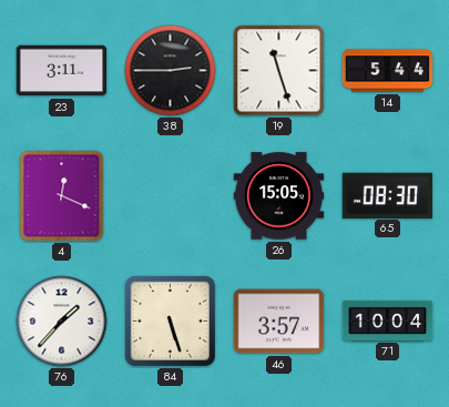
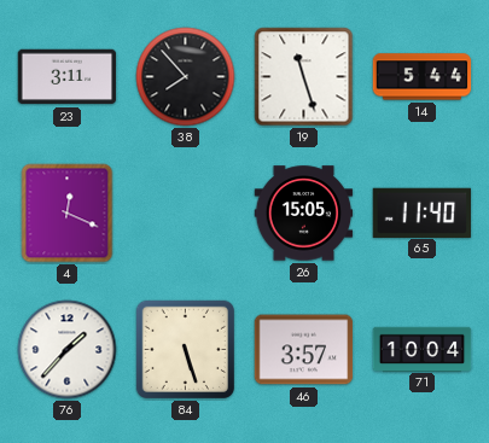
38: 2:45 -> 7:53
65: 08:30 -> 11:40
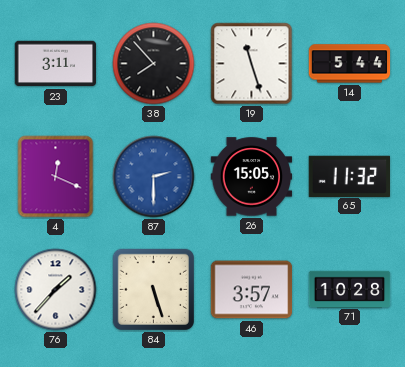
87: none -> 2:30
65: 11:40 -> 11:32
71: 10:04 -> 10:28
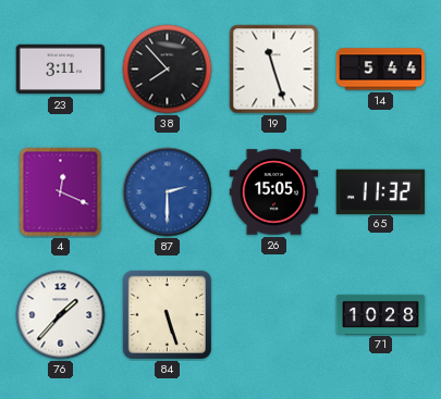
46: 3:57 -> none
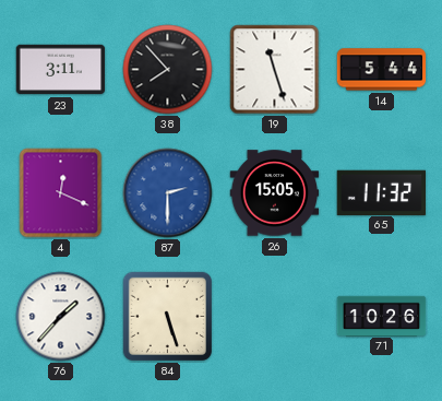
71: 10:28 -> 10:26
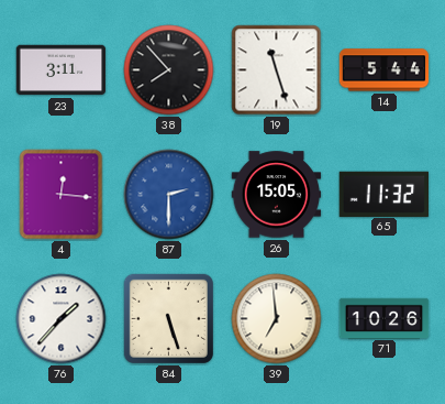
4: 12:19 -> 12:16
39: none -> 6:59
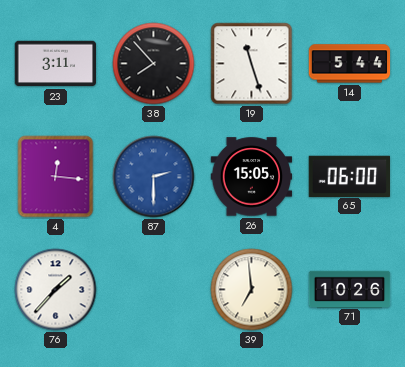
65: 11:32 -> 06:00
84: 5:27 -> none
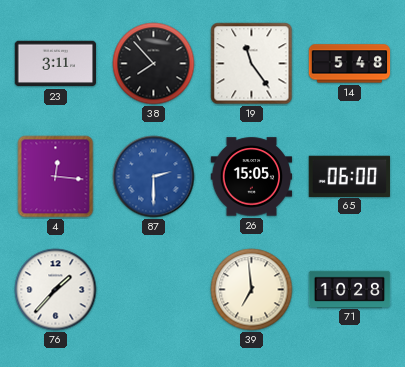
19: 11:27 -> 11:24
14: 5:44 -> 5:48
71: 10:26 -> 10:28
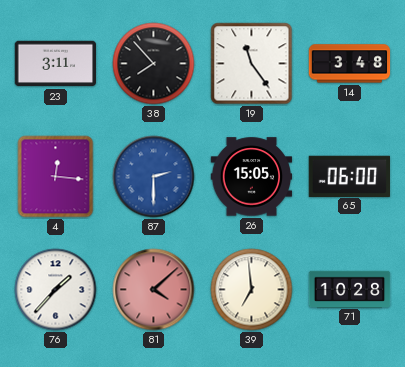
14: 5:48 -> 3:48
81: none -> 4:08
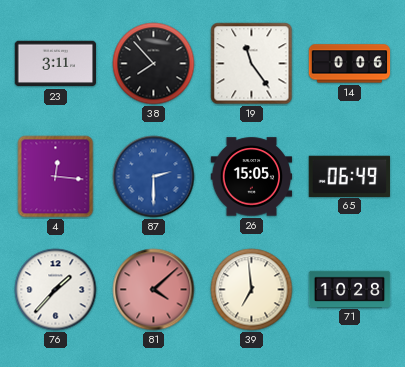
14: 3:48 -> 0:06
65: 06:00 -> 06:49
